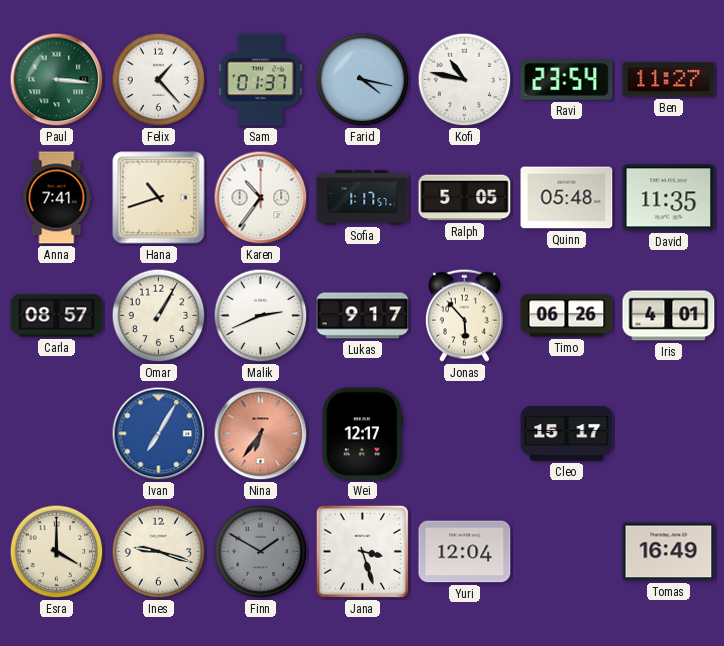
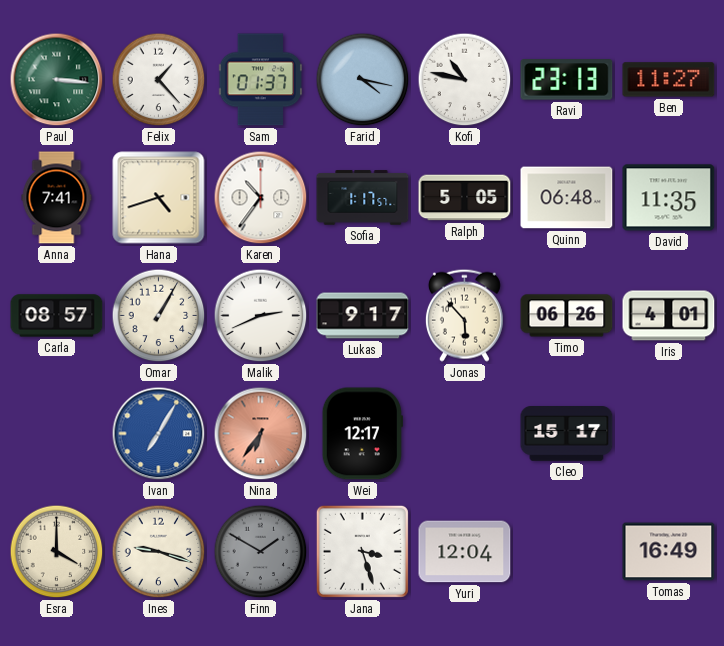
Ravi: 23:54 -> 23:13
Hana: 10:42 -> 4:42
Quinn: 05:48 -> 06:48
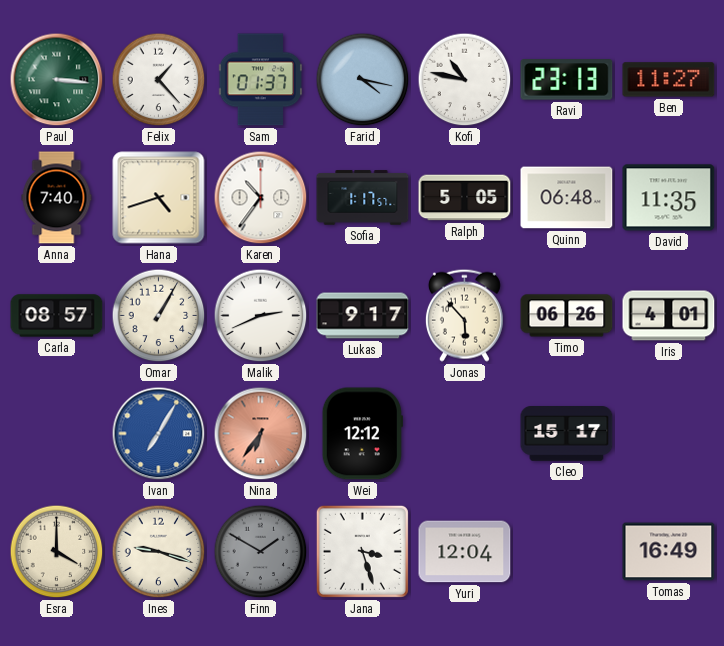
Anna: 7:41 -> 7:40
Wei: 12:17 -> 12:12
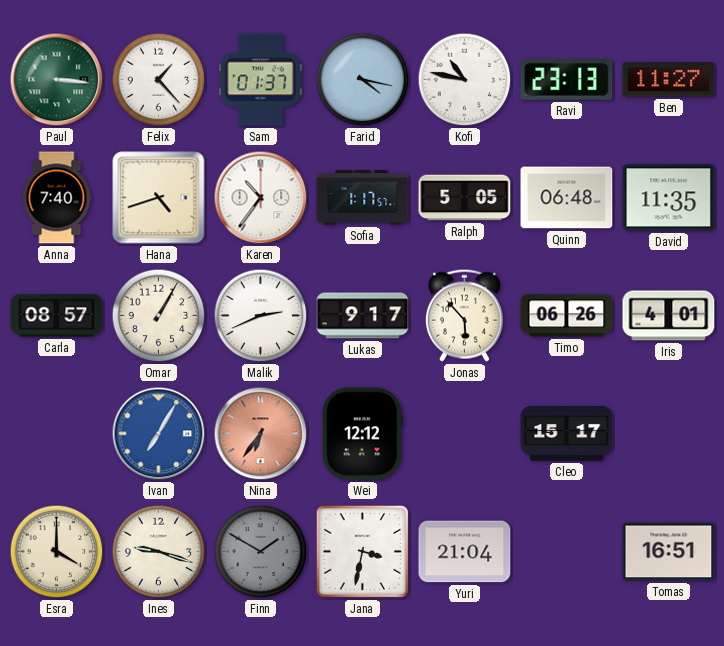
Jana: 3:27 -> 3:32
Yuri: 12:04 -> 21:04
Tomas: 16:49 -> 16:51
